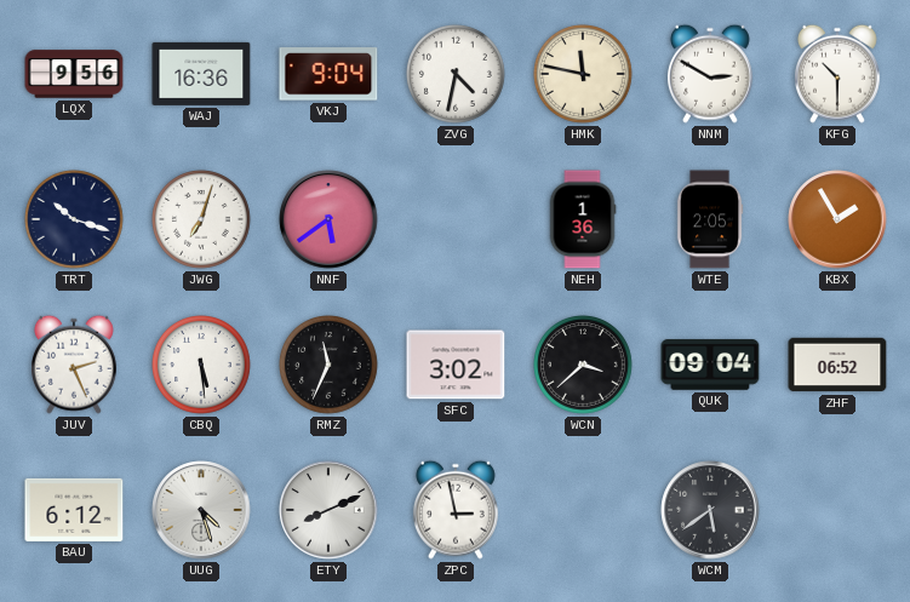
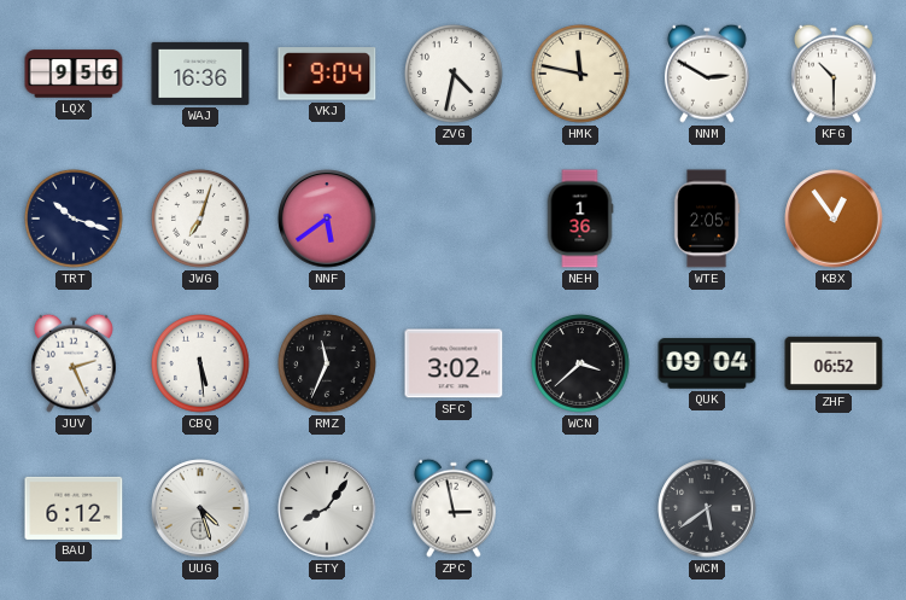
KBX: 1:55 -> 12:54
ETY: 8:11 -> 8:06
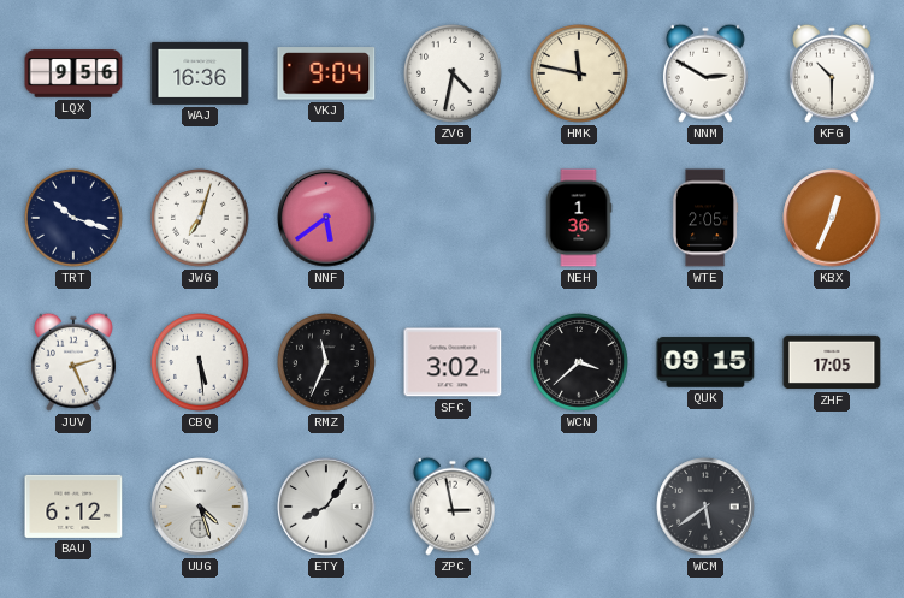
KBX: 12:54 -> 12:34
QUK: 09:04 -> 09:15
ZHF: 06:52 -> 17:05
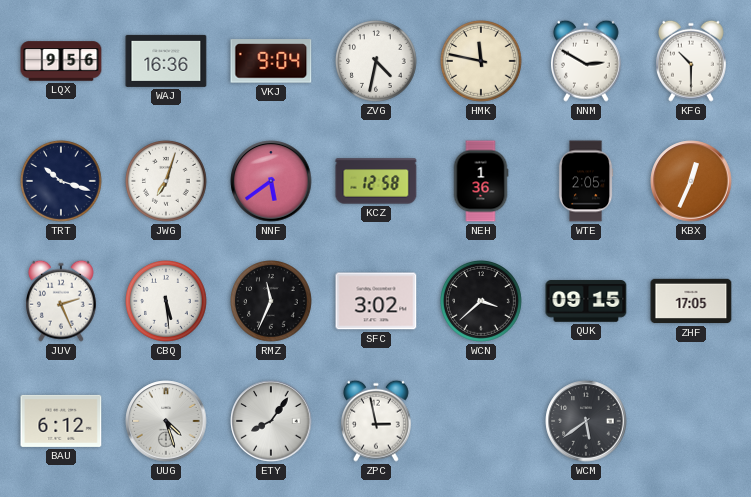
KCZ: none -> 12:58
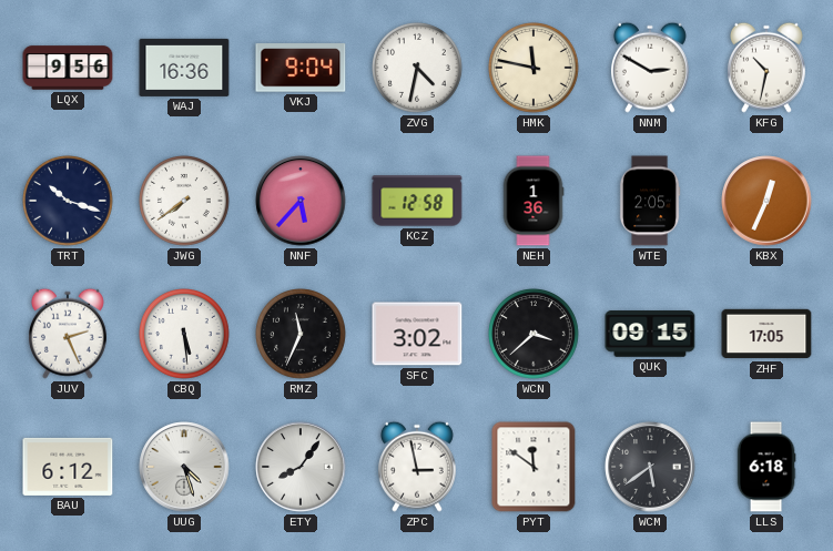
KFG: 10:30 -> 10:32
JWG: 7:03 -> 7:39
NNF: 5:39 -> 5:37
PYT: none -> 11:51
LLS: none -> 6:18
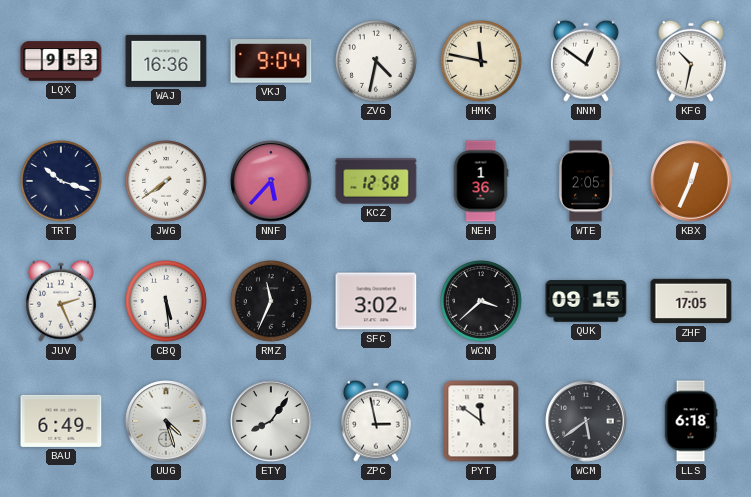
LQX: 9:56 -> 9:53
NNM: 2:50 -> 12:51
BAU: 6:12 -> 6:49
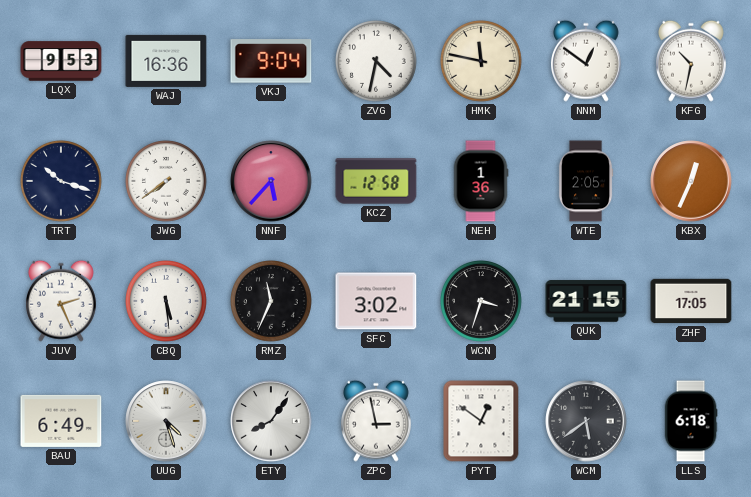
WCN: 3:38 -> 3:33
QUK: 09:15 -> 21:15
PYT: 11:51 -> 12:51
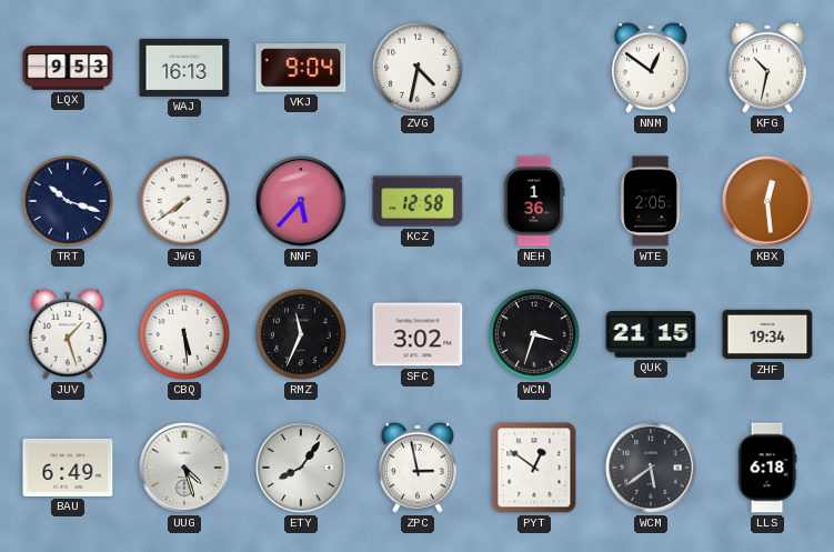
WAJ: 16:36 -> 16:13
HMK: 11:47 -> none
KBX: 12:34 -> 12:29
JUV: 2:26 -> 1:27
ZHF: 17:05 -> 19:34
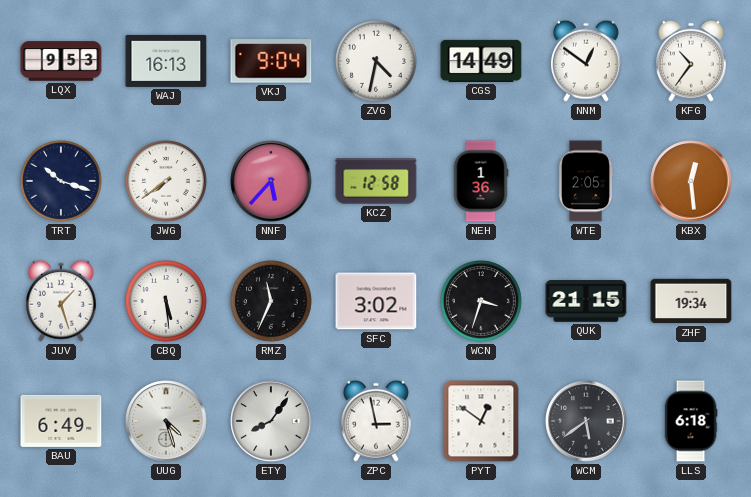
CGS: none -> 14:49
KFG: 10:32 -> 10:36
